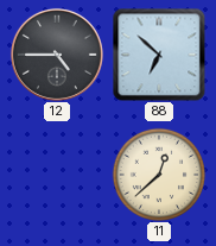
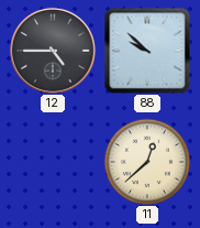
88: 6:52 -> 9:52
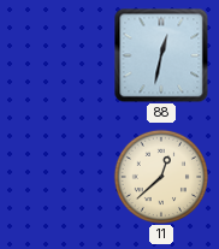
12: 4:45 -> none
88: 9:52 -> 12:32
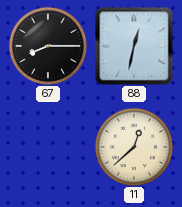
67: none -> 8:15
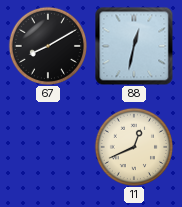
67: 8:15 -> 8:10
11: 12:38 -> 12:41
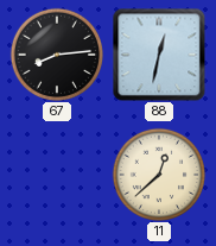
67: 8:10 -> 8:14
11: 12:41 -> 12:38
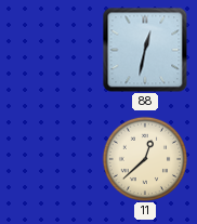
67: 8:14 -> none
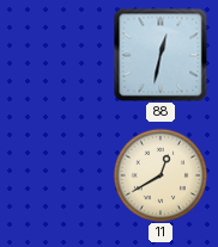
11: 12:38 -> 12:40
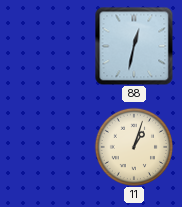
11: 12:40 -> 1:03
